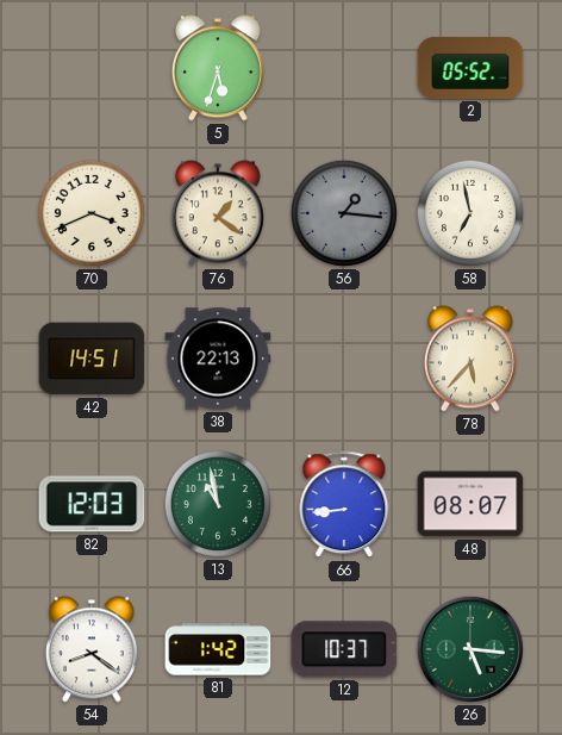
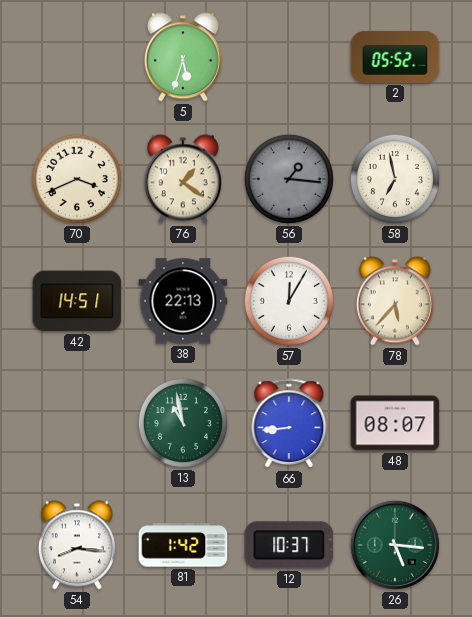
57: none -> 12:05
82: 12:03 -> none
54: 8:21 -> 8:16
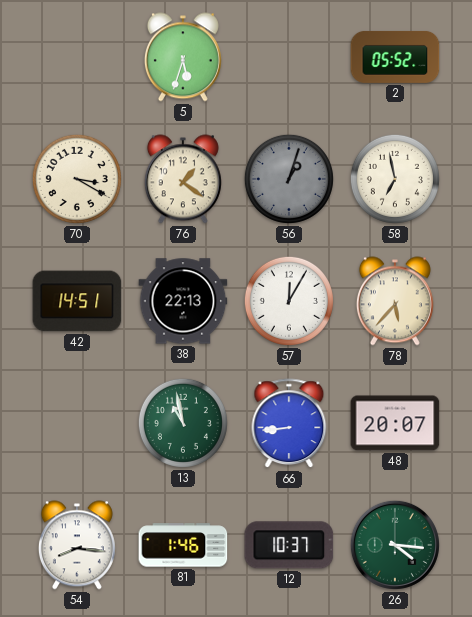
70: 3:41 -> 3:20
56: 1:16 -> 1:03
48: 08:07 -> 20:07
81: 1:42 -> 1:46
26: 5:16 -> 4:16
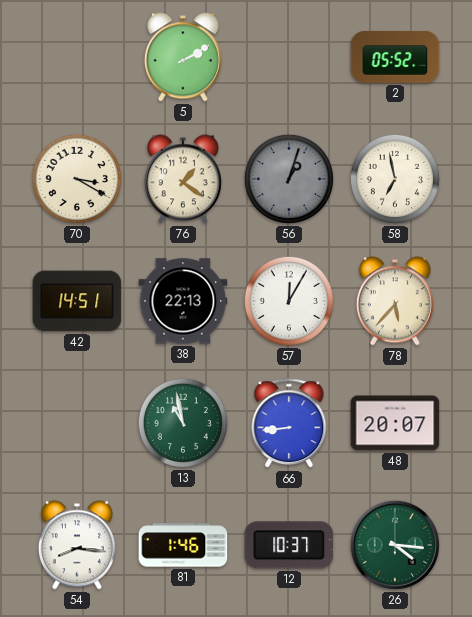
5: 5:33 -> 2:10
